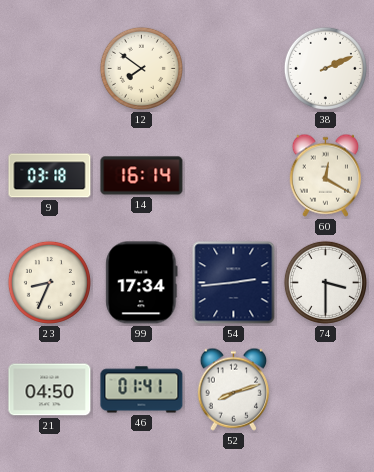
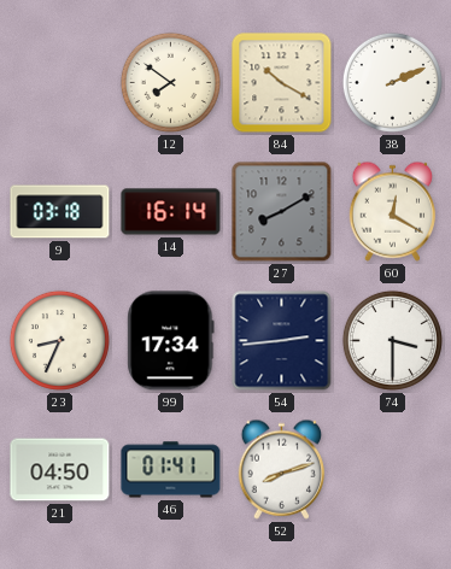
84: none -> 10:20
27: none -> 8:10
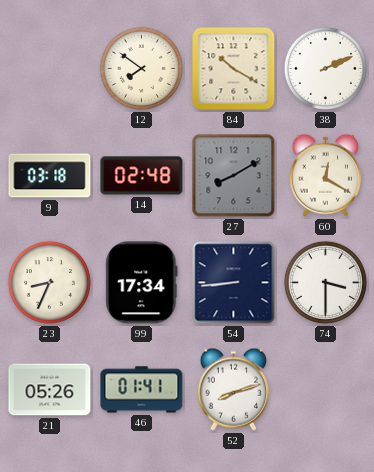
14: 16:14 -> 02:48
54: 2:44 -> 8:44
21: 04:50 -> 05:26
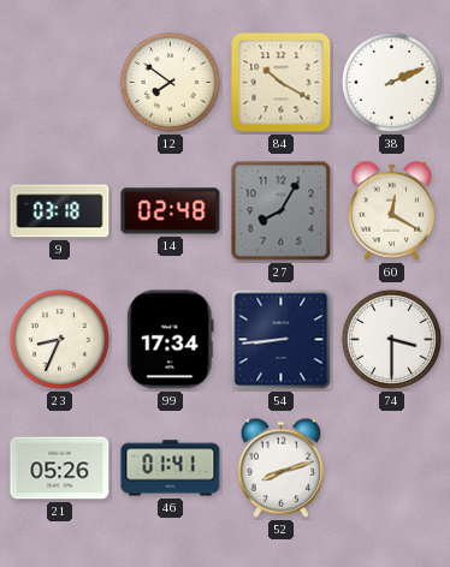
27: 8:10 -> 8:05
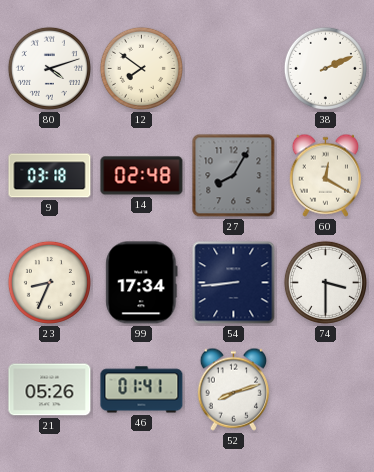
80: none -> 4:12
84: 10:20 -> none
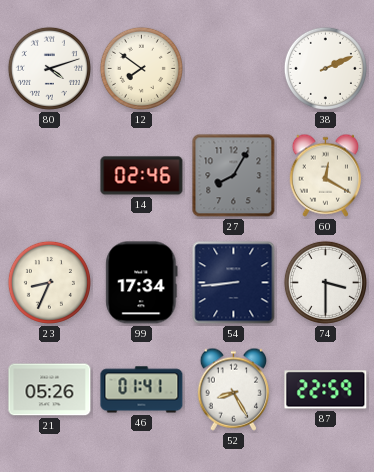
9: 03:18 -> none
14: 02:48 -> 02:46
52: 8:12 -> 8:25
87: none -> 22:59
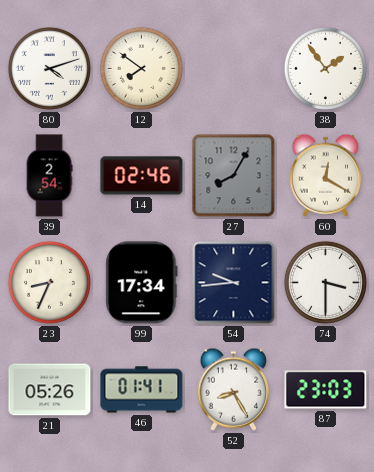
38: 2:11 -> 1:54
39: none -> 2:54
54: 8:44 -> 9:44
87: 22:59 -> 23:03
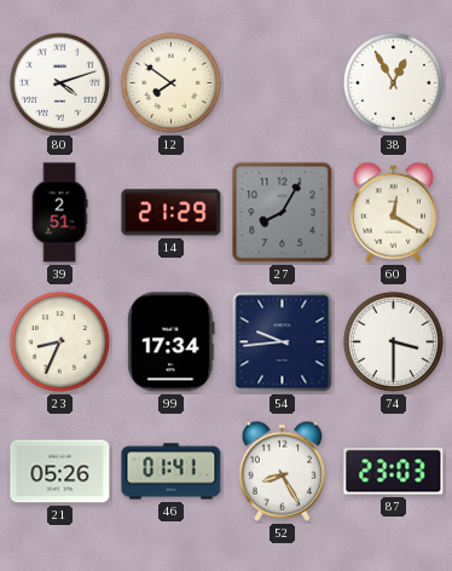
38: 1:54 -> 12:55
39: 2:54 -> 2:51
14: 02:46 -> 21:29
